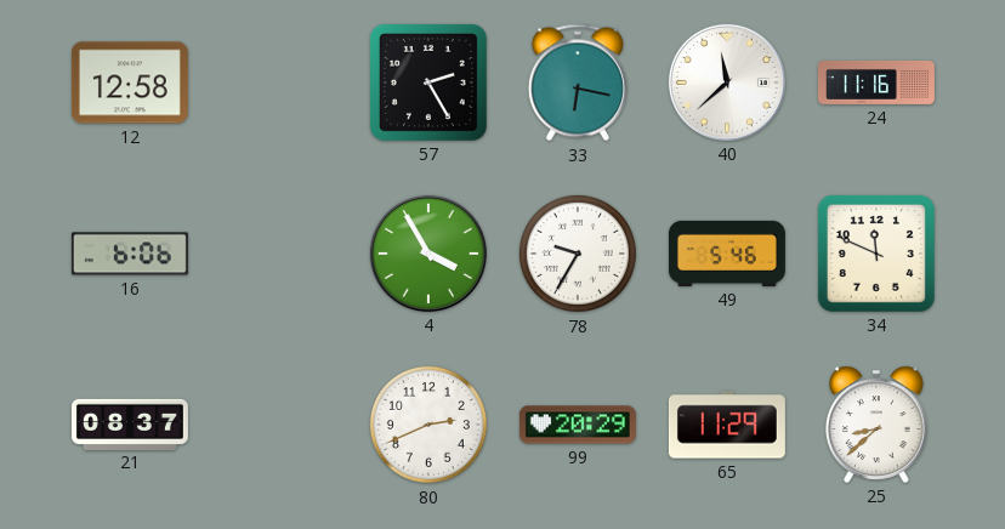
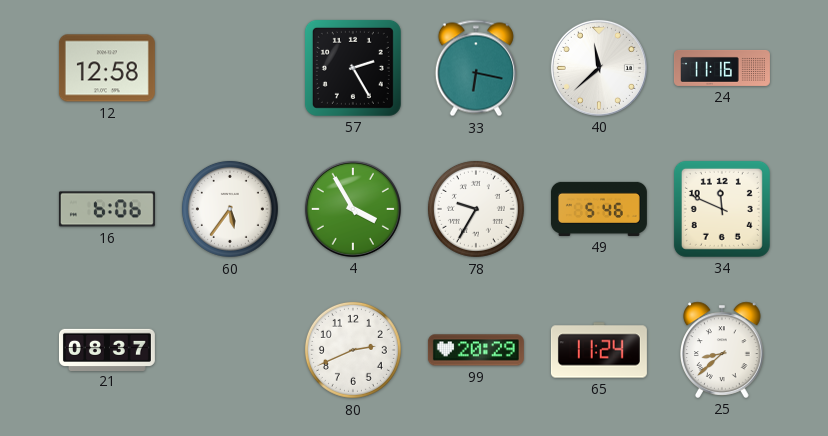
60: none -> 5:36
65: 11:29 -> 11:24
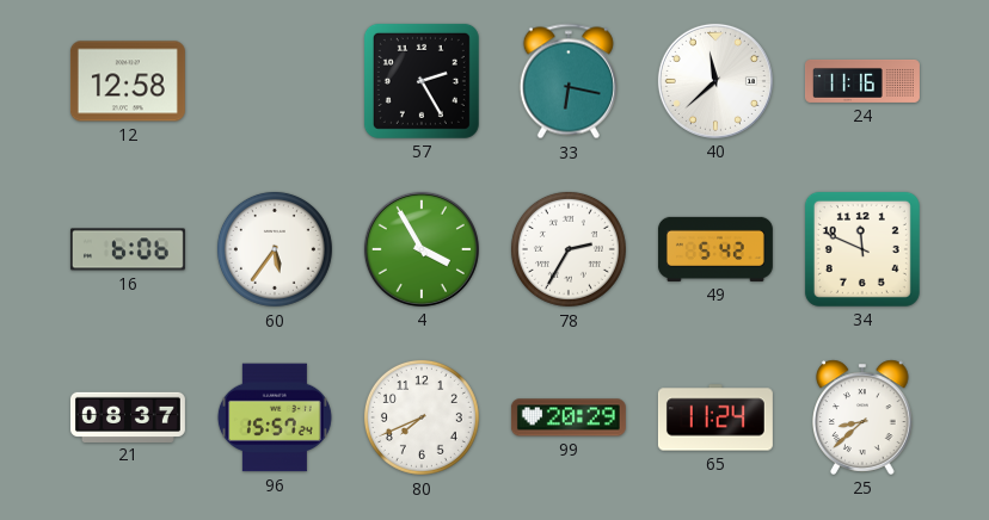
78: 9:35 -> 2:35
49: 5:46 -> 5:42
96: none -> 15:57
80: 2:41 -> 7:41
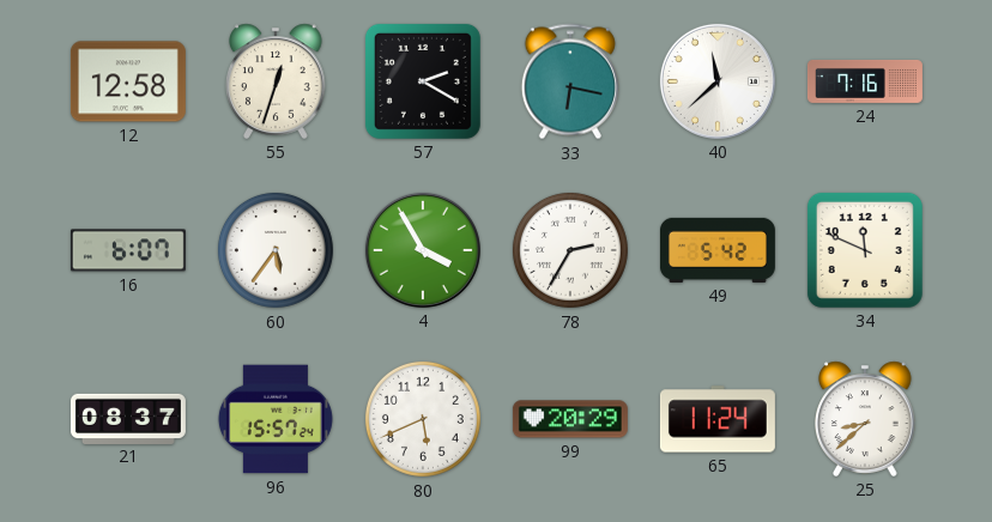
55: none -> 12:33
57: 2:25 -> 2:20
24: 11:16 -> 7:16
16: 6:06 -> 6:07
80: 7:41 -> 5:41
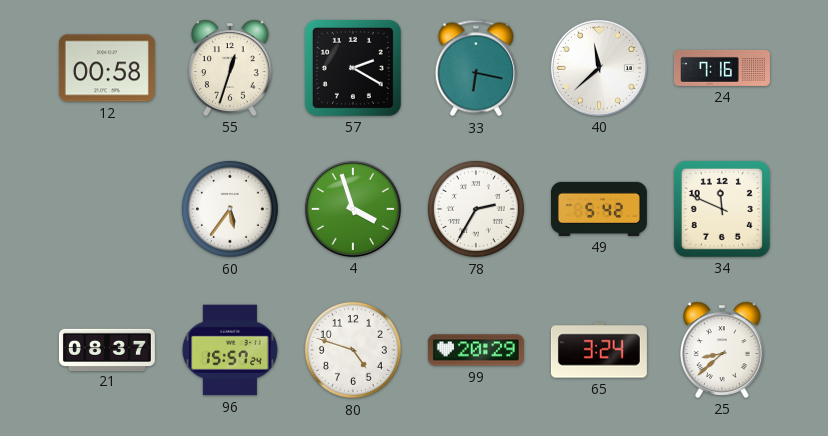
12: 12:58 -> 00:58
16: 6:07 -> none
4: 3:55 -> 3:57
80: 5:41 -> 4:48
65: 11:24 -> 3:24
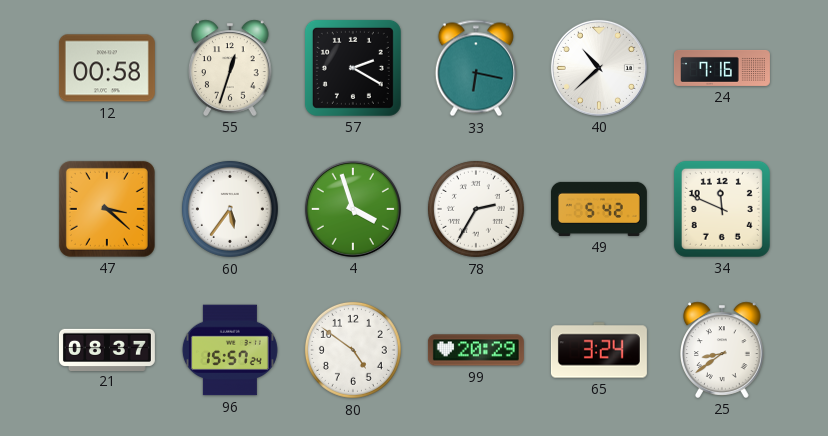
40: 11:38 -> 10:38
47: none -> 3:22
80: 4:48 -> 4:51
25: 8:38 -> 8:39
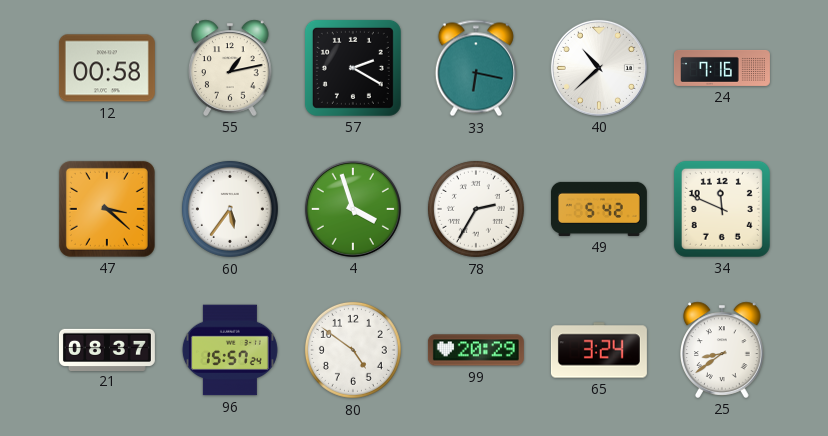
55: 12:33 -> 1:13
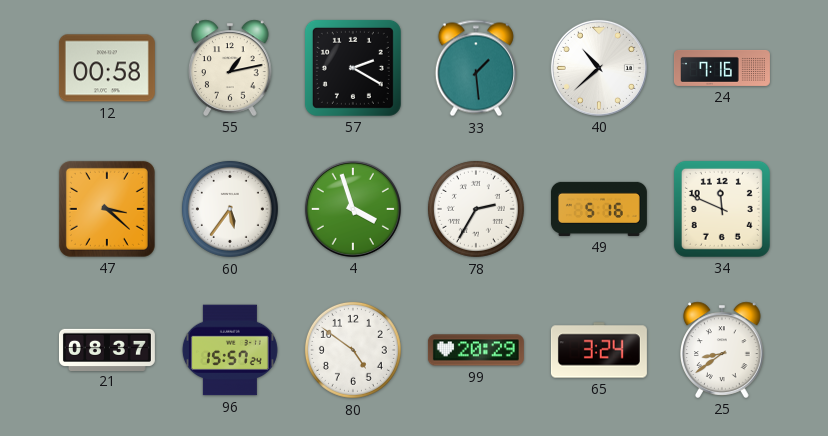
33: 6:17 -> 1:29
49: 5:42 -> 5:16
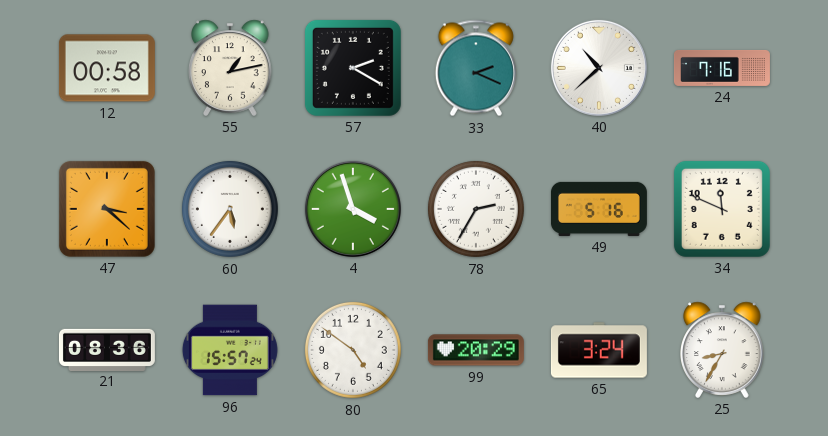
33: 1:29 -> 2:19
21: 08:37 -> 08:36
25: 8:39 -> 8:35
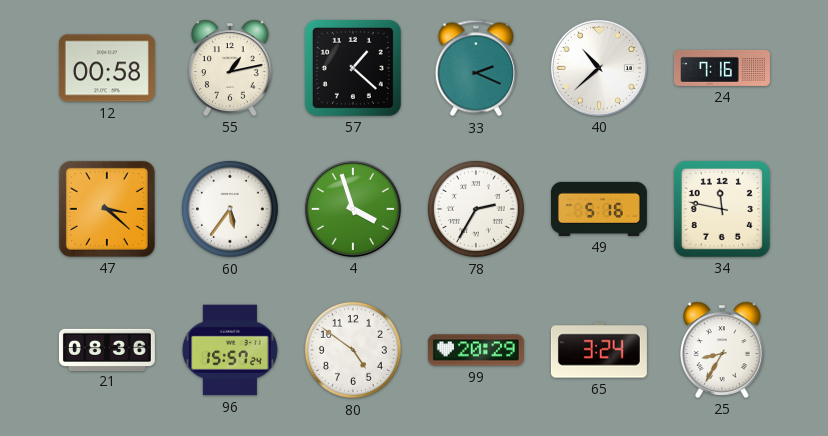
57: 2:20 -> 1:22
34: 11:49 -> 11:47
